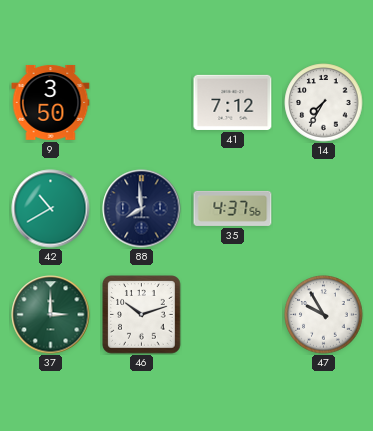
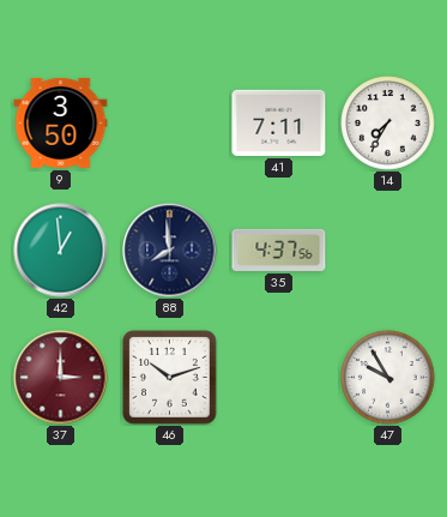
41: 7:12 -> 7:11
42: 10:40 -> 12:59
37 dial: green -> burgundy
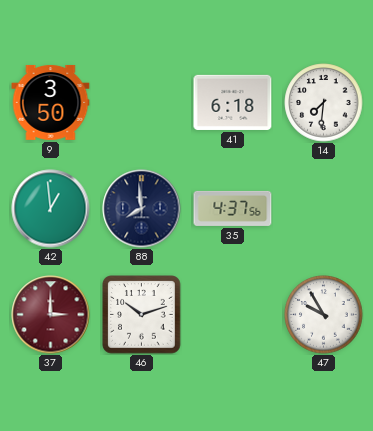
41: 7:11 -> 6:18
14: 7:35 -> 7:31
